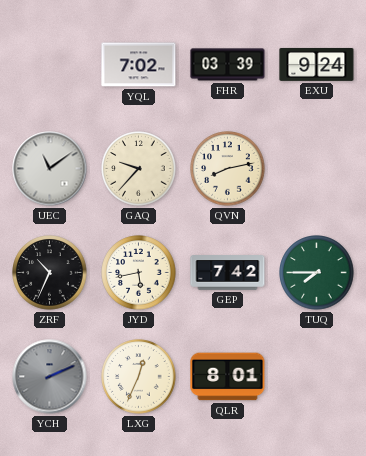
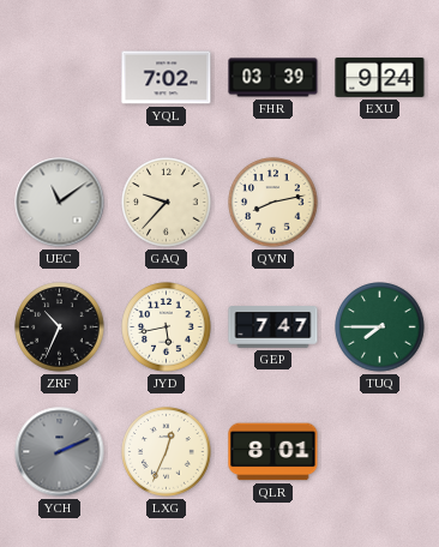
GEP: 7:42 -> 7:47
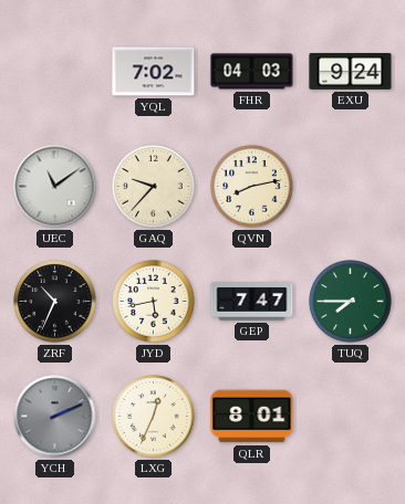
FHR: 03:39 -> 04:03
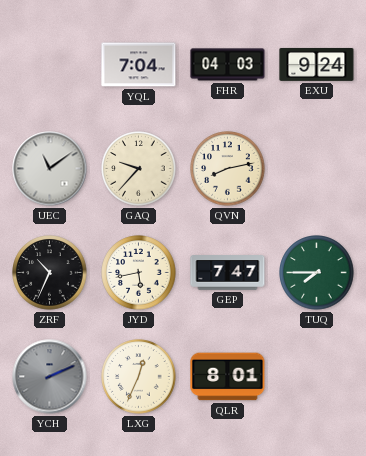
YQL: 7:02 -> 7:04
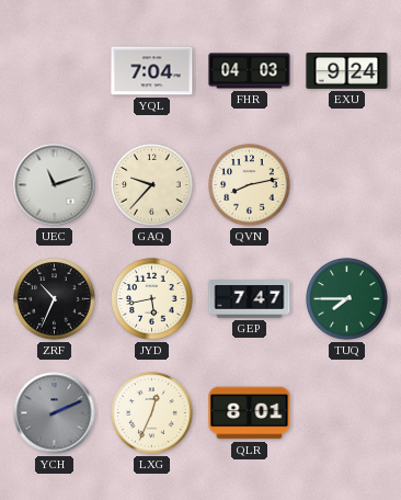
UEC: 11:09 -> 11:12
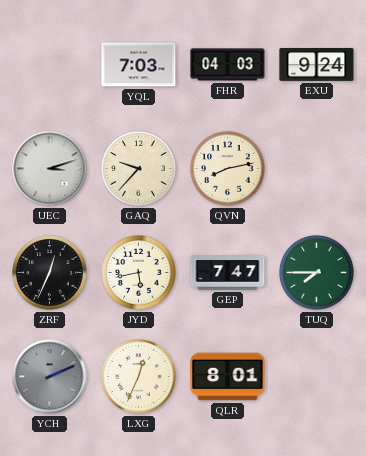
YQL: 7:04 -> 7:03
UEC: 11:12 -> 3:12
ZRF: 10:34 -> 12:34
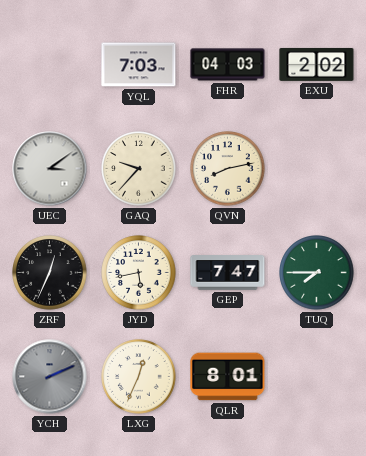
EXU: 9:24 -> 2:02
UEC: 3:12 -> 3:09
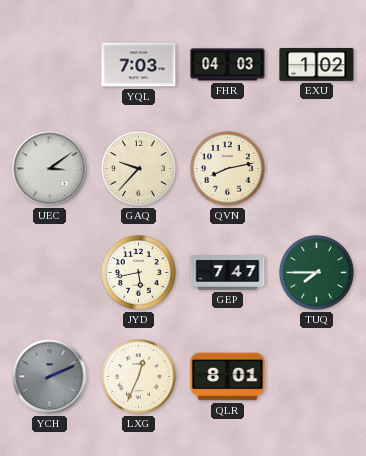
EXU: 2:02 -> 1:02
ZRF: 12:34 -> none
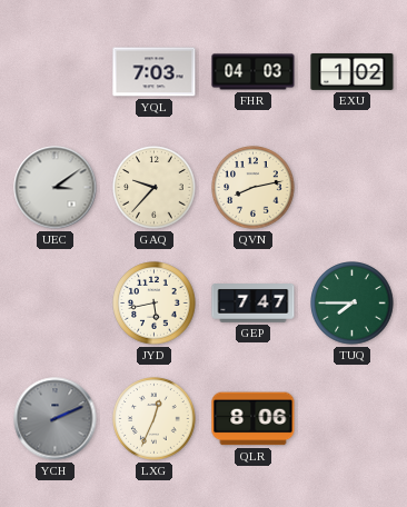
QLR: 8:01 -> 8:06
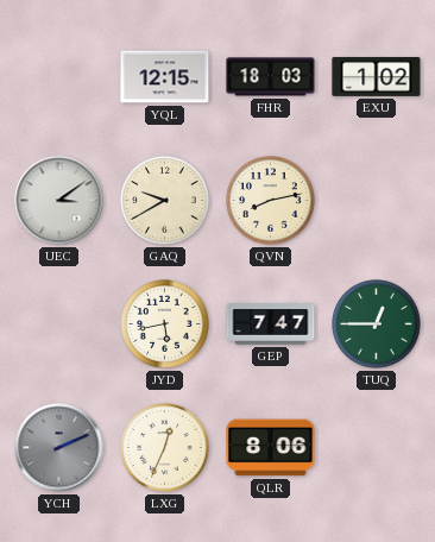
YQL: 7:03 -> 12:15
FHR: 04:03 -> 18:03
GAQ: 9:37 -> 9:40
TUQ: 7:45 -> 12:45
